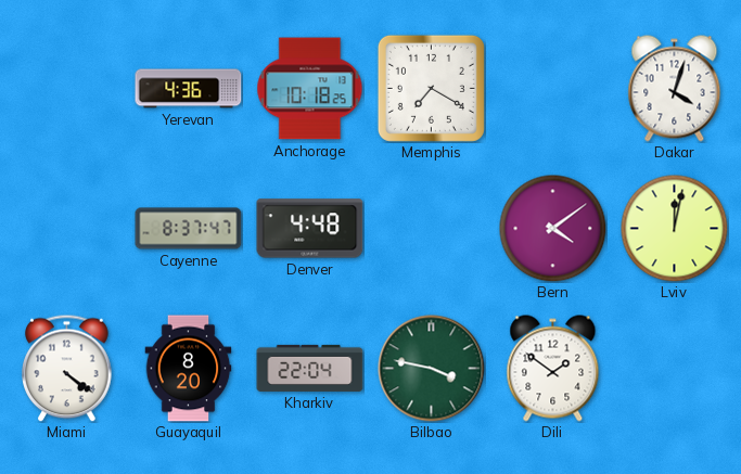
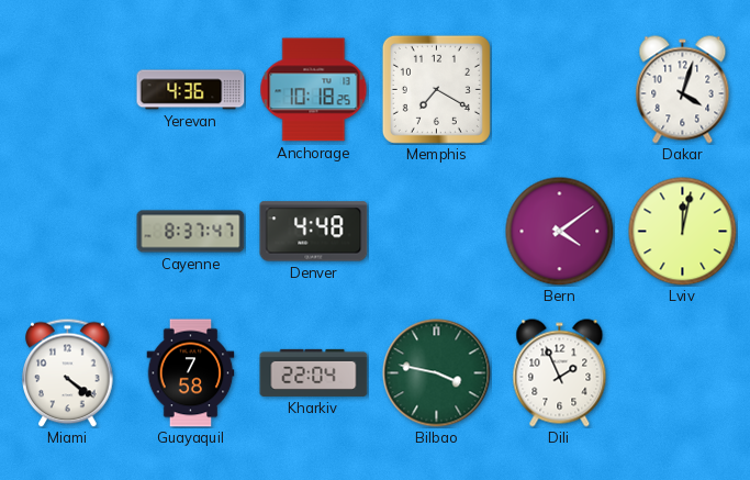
Guayaquil: 8:20 -> 7:58
Dili: 1:51 -> 1:56
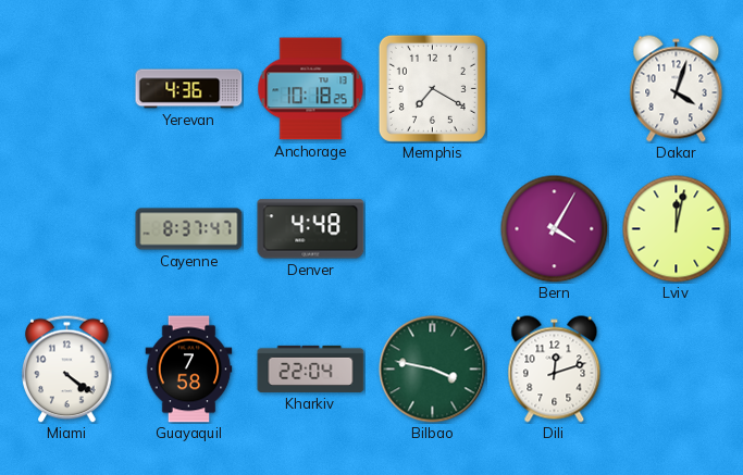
Bern: 4:09 -> 4:05
Dili: 1:56 -> 12:12
